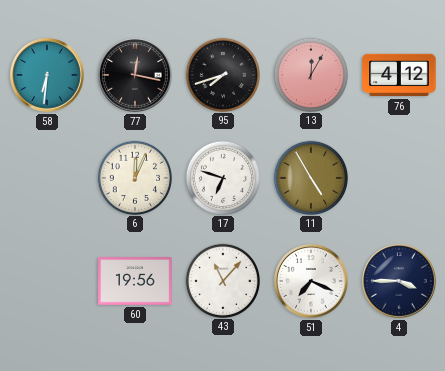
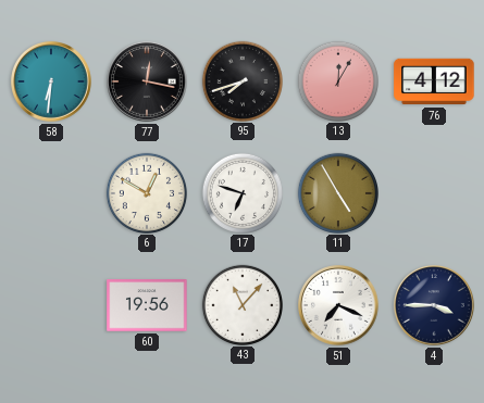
6: 12:04 -> 12:50
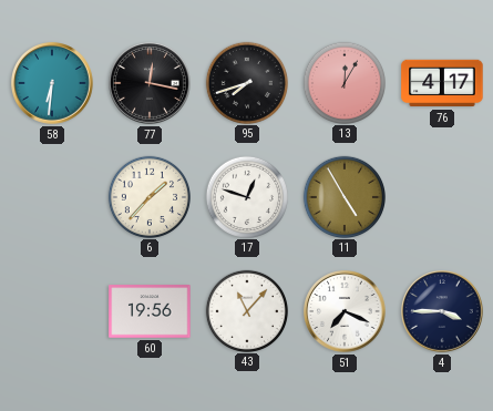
76: 4:12 -> 4:17
6: 12:50 -> 1:37
17: 6:48 -> 12:48
